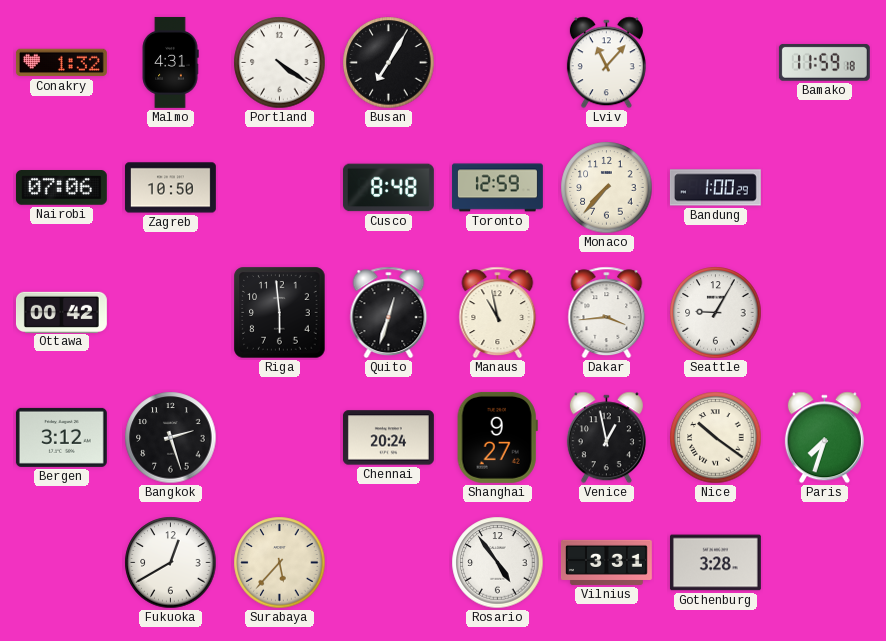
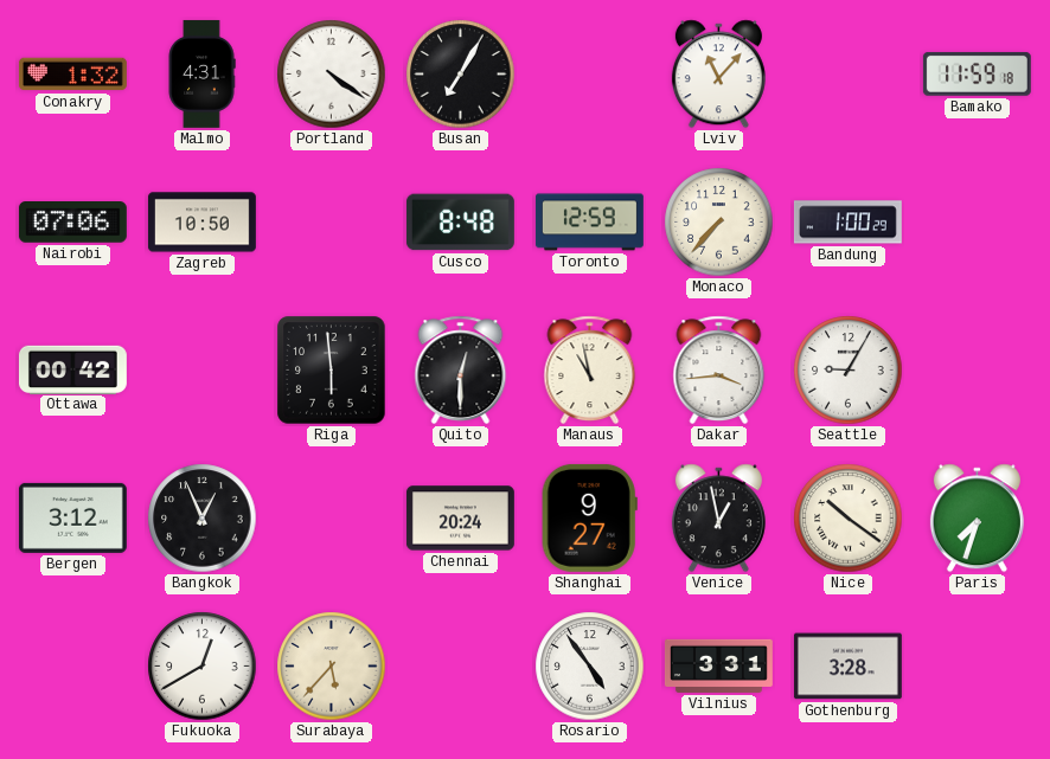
Quito: 12:33 -> 12:30
Bangkok: 2:27 -> 12:56
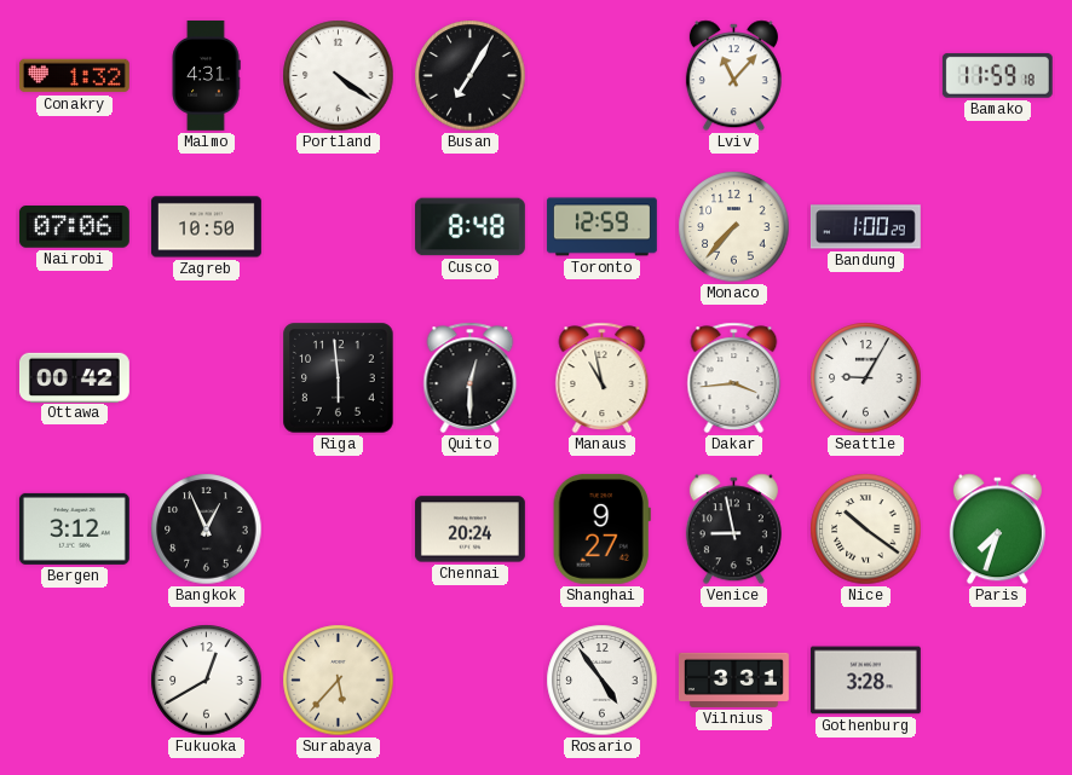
Venice: 12:58 -> 8:58
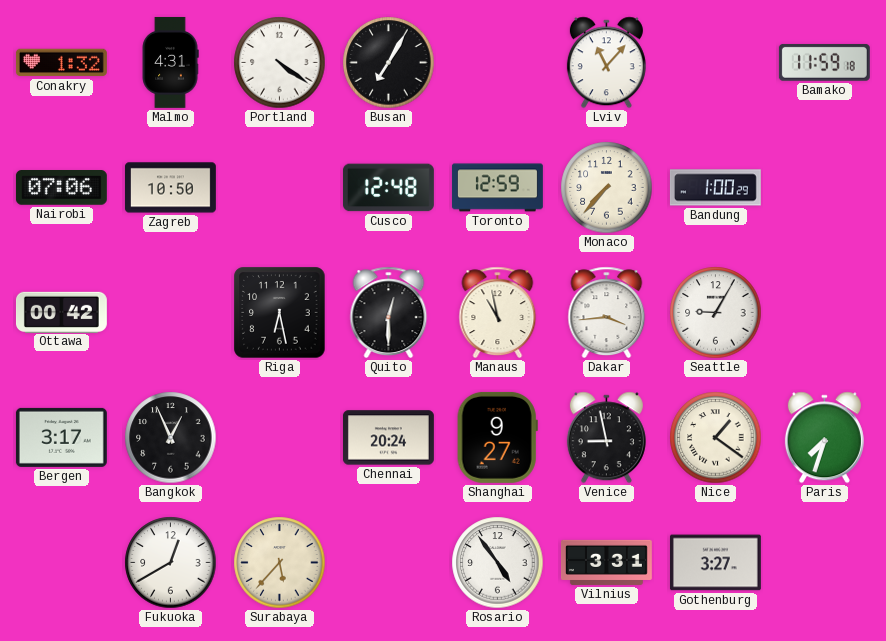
Cusco: 8:48 -> 12:48
Riga: 5:59 -> 6:28
Bergen: 3:12 -> 3:17
Nice: 10:21 -> 1:21
Gothenburg: 3:28 -> 3:27
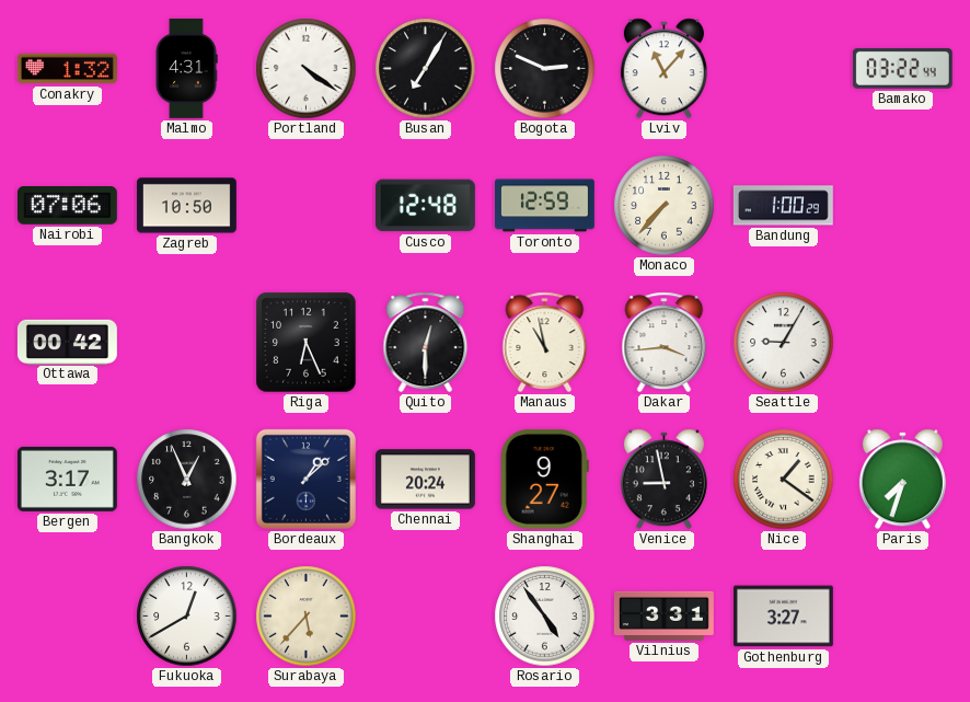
Bogota: none -> 2:49
Bamako: 11:59 -> 03:22
Riga: 6:28 -> 6:26
Bordeaux: none -> 1:08
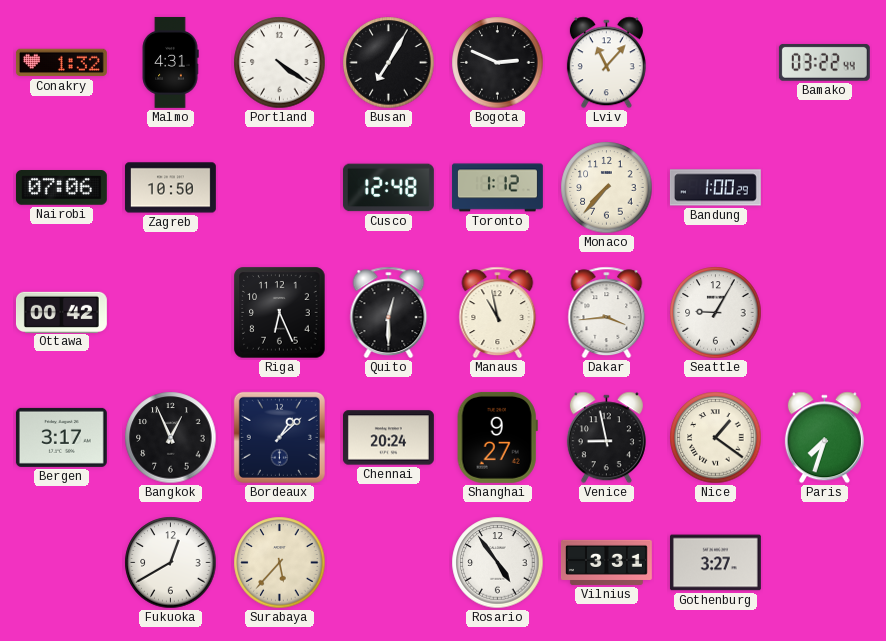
Toronto: 12:59 -> 1:12
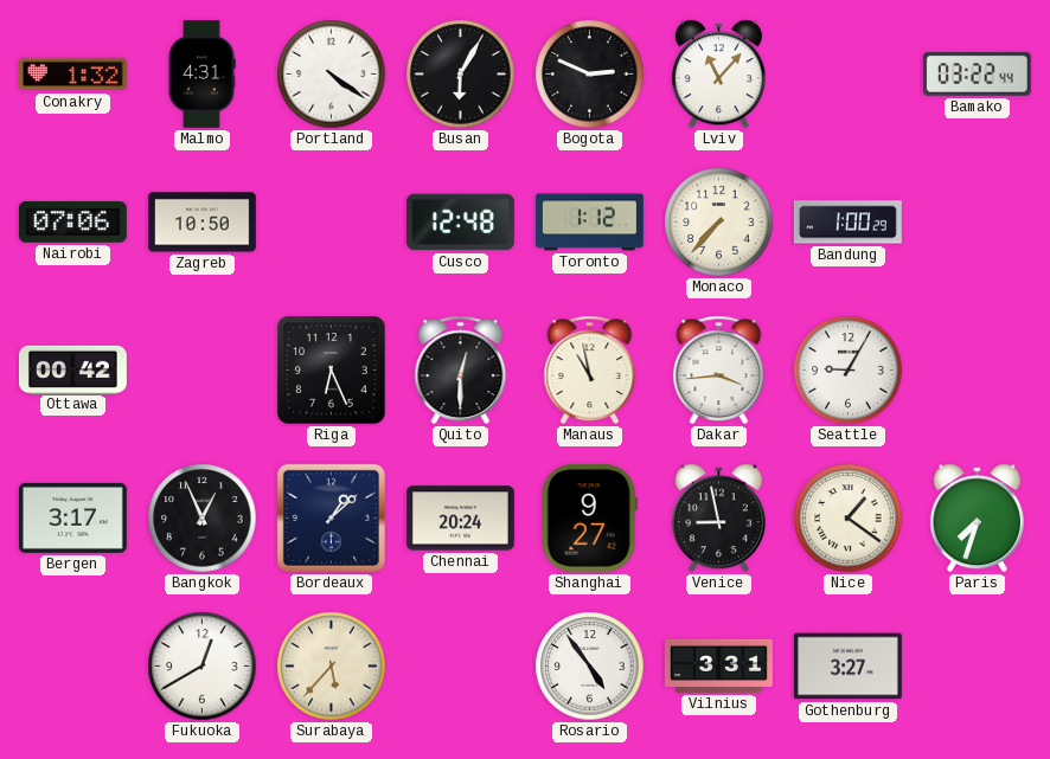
Busan: 7:05 -> 6:05
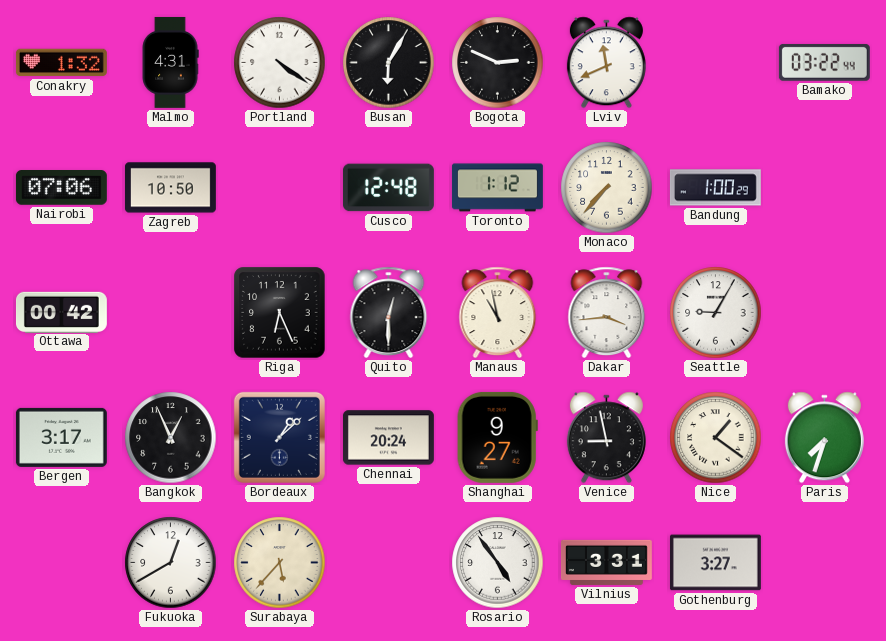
Lviv: 11:07 -> 11:41
